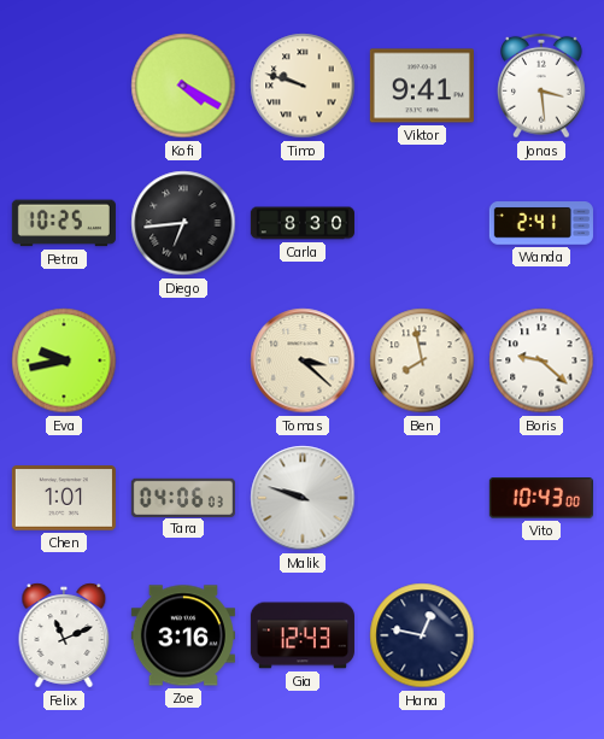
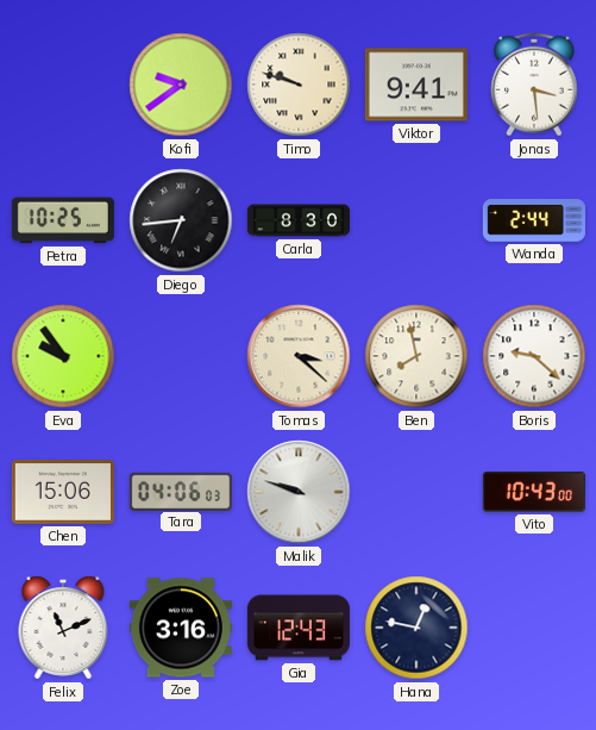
Kofi: 4:20 -> 9:39
Wanda: 2:41 -> 2:44
Eva: 9:43 -> 9:54
Chen: 1:01 -> 15:06
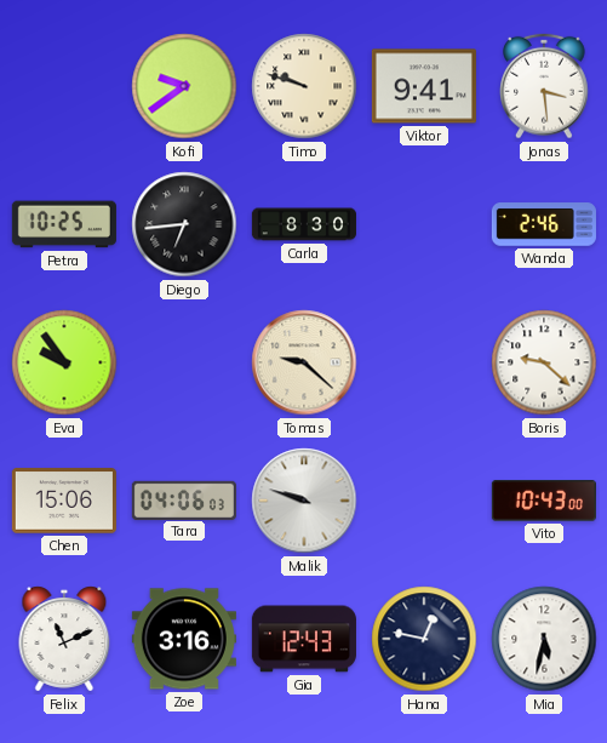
Wanda: 2:44 -> 2:46
Tomas: 3:22 -> 9:22
Ben: 7:58 -> none
Mia: none -> 5:32
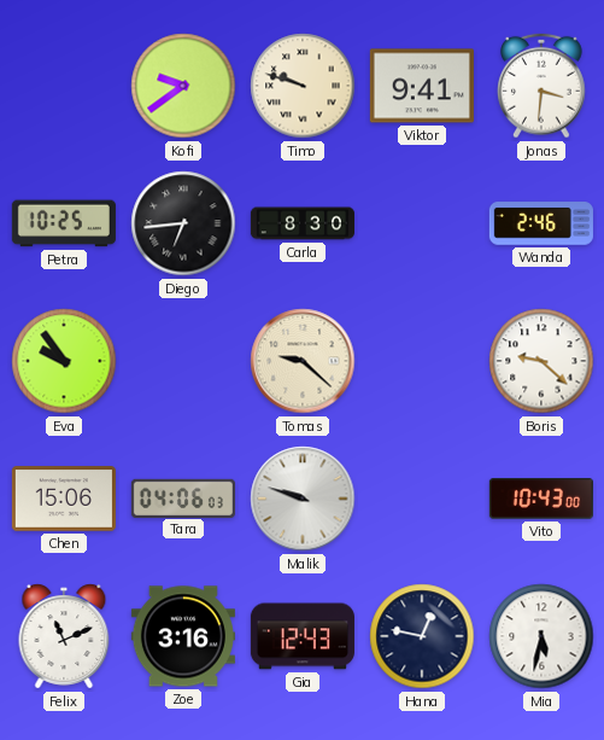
Jonas: 3:29 -> 3:31
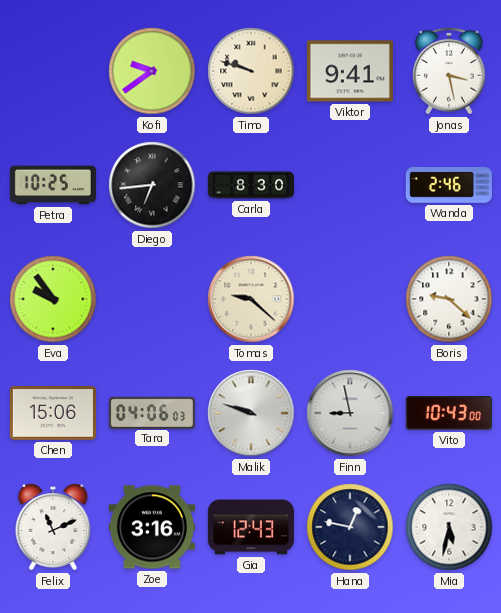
Jonas: 3:31 -> 3:28
Finn: none -> 8:58
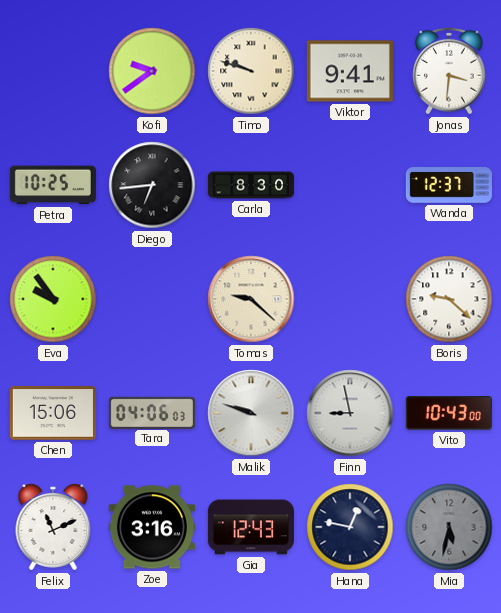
Jonas: 3:28 -> 3:31
Wanda: 2:46 -> 12:37
Mia dial: white -> grey
